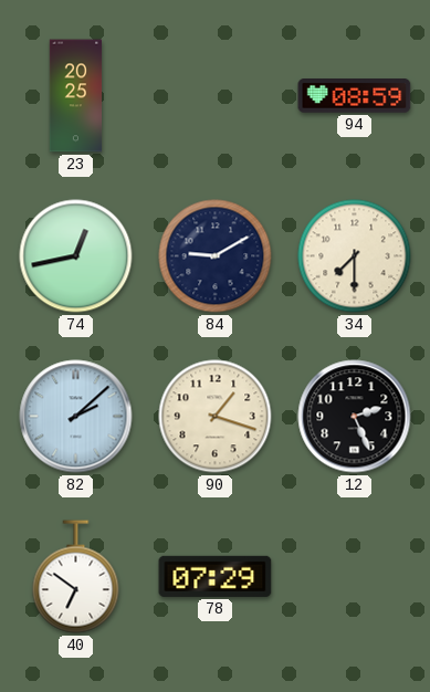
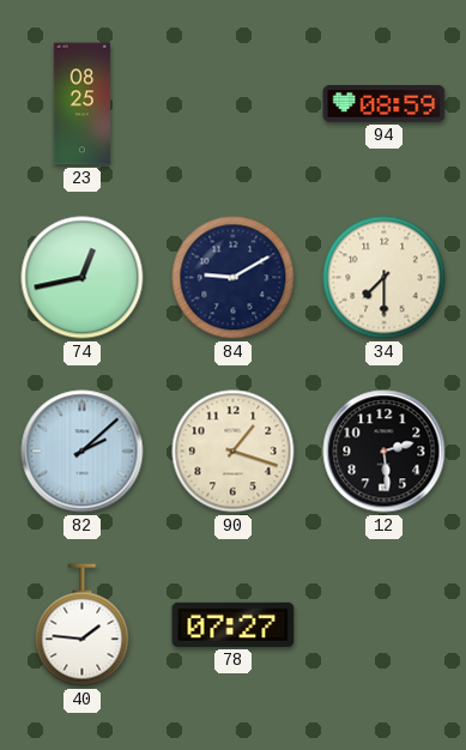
23: 20:25 -> 08:25
12: 2:26 -> 2:29
40: 6:51 -> 1:46
78: 07:29 -> 07:27
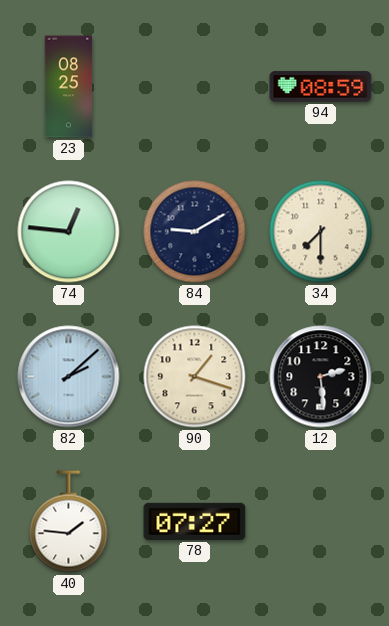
74: 12:43 -> 12:46
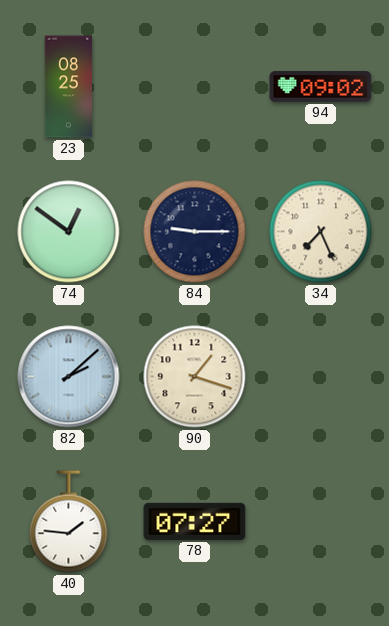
94: 08:59 -> 09:02
74: 12:46 -> 12:51
84: 9:10 -> 9:15
34: 7:30 -> 7:26
12: 2:29 -> none
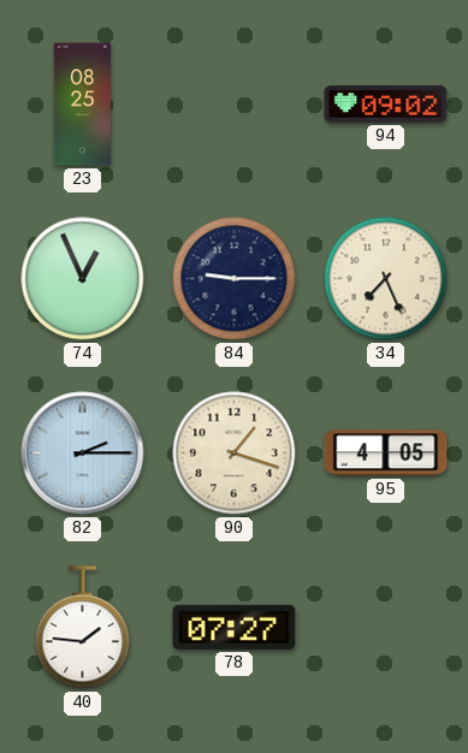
74: 12:51 -> 12:56
82: 2:08 -> 2:15
95: none -> 4:05
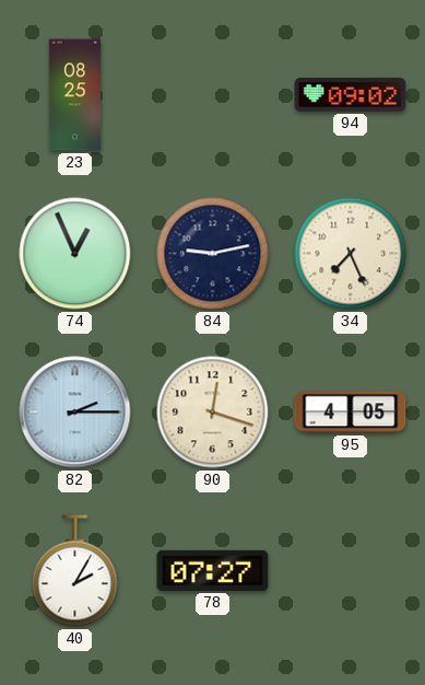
84: 9:15 -> 9:13
90: 1:18 -> 12:18
40: 1:46 -> 2:05
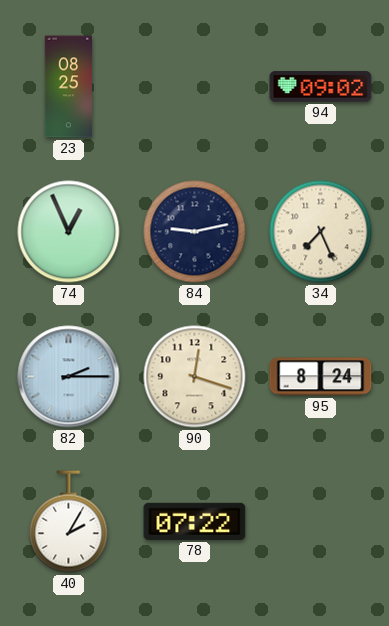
95: 4:05 -> 8:24
78: 07:27 -> 07:22
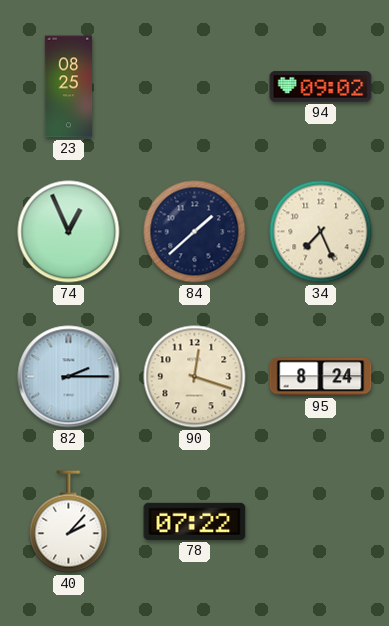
84: 9:13 -> 1:38
40: 2:05 -> 2:07
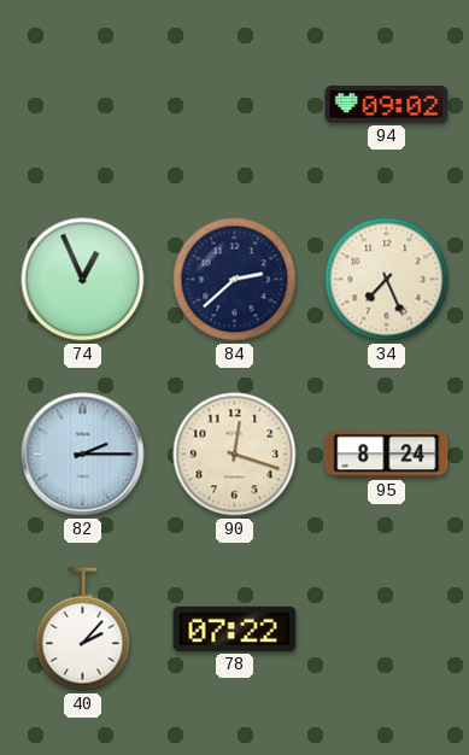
23: 08:25 -> none
84: 1:38 -> 2:38
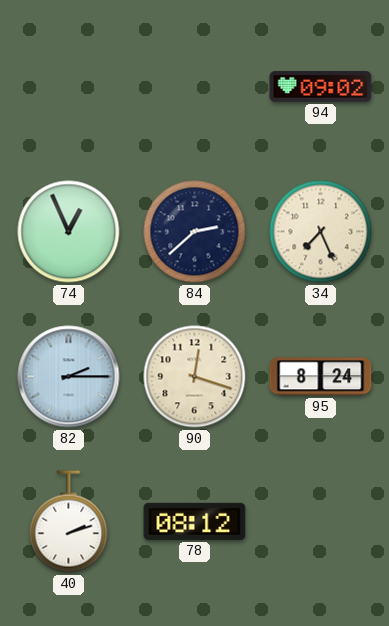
40: 2:07 -> 2:12
78: 07:22 -> 08:12
